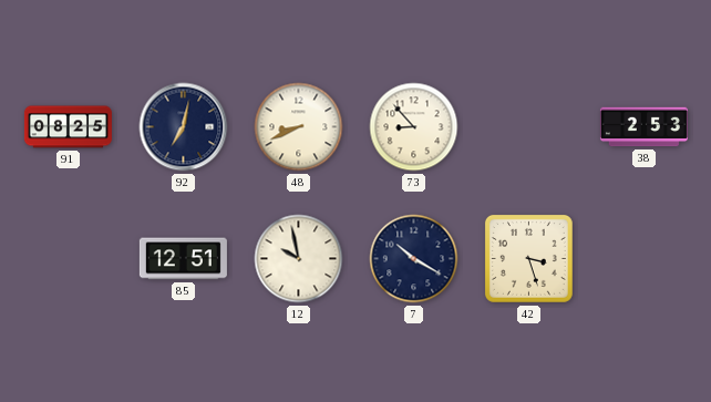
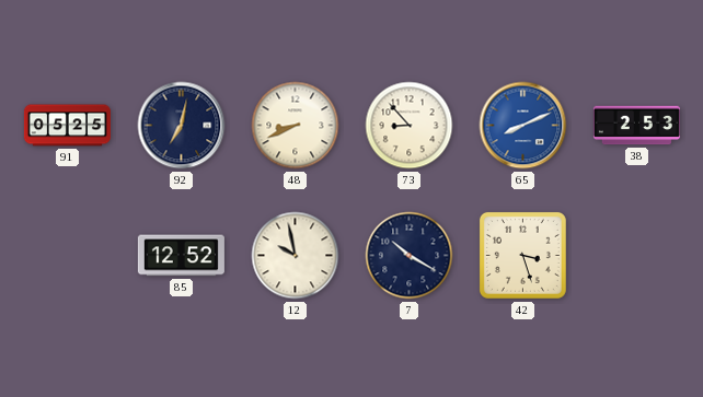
91: 08:25 -> 05:25
65: none -> 8:11
85: 12:51 -> 12:52
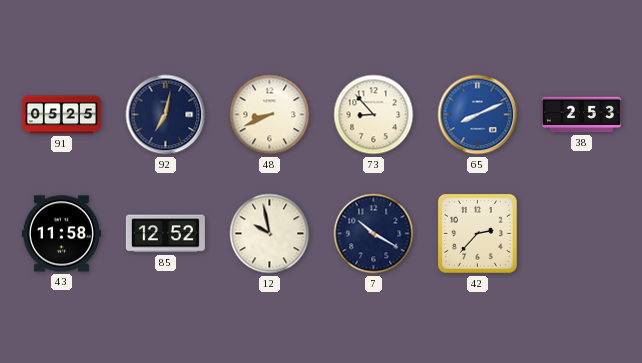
43: none -> 11:58
42: 3:27 -> 2:37
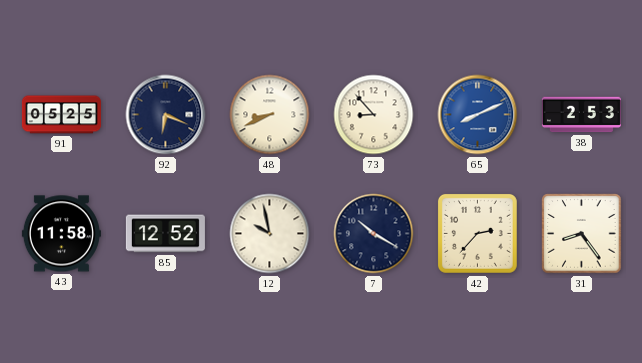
92: 7:02 -> 6:19
31: none -> 8:24
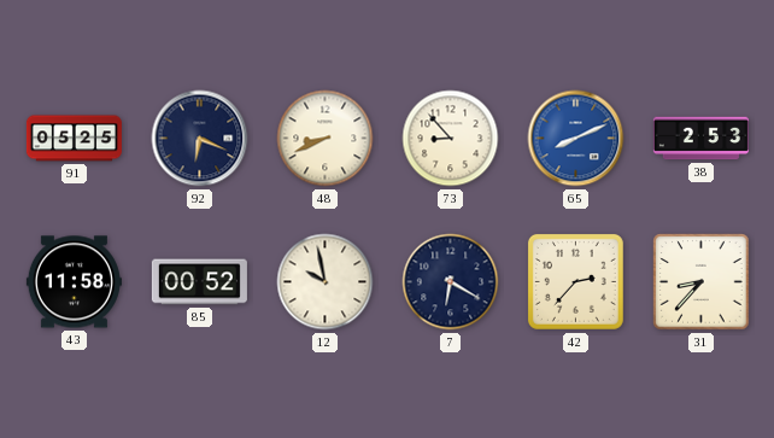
85: 12:52 -> 00:52
7: 10:20 -> 6:20
31: 8:24 -> 8:37
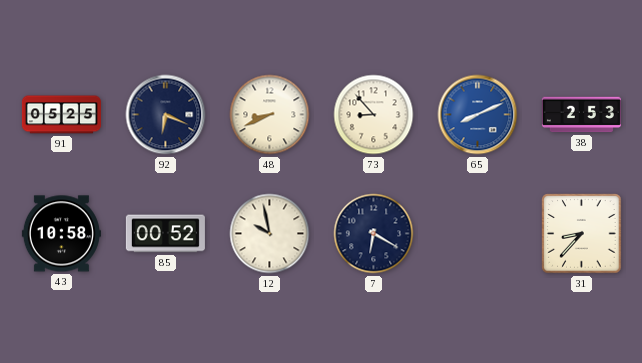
43: 11:58 -> 10:58
42: 2:37 -> none
